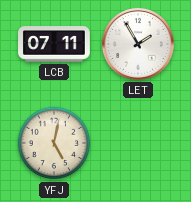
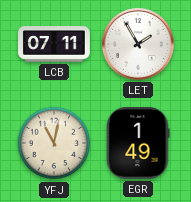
YFJ: 5:02 -> 11:02
EGR: none -> 1:49
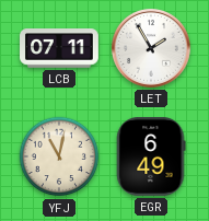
EGR: 1:49 -> 6:49
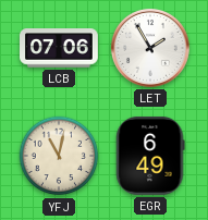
LCB: 07:11 -> 07:06
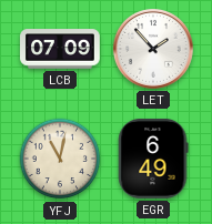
LCB: 07:06 -> 07:09
LET: 1:55 -> 1:53
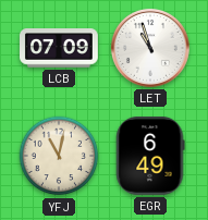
LET: 1:53 -> 10:57
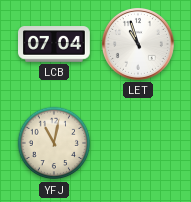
LCB: 07:09 -> 07:04
EGR: 6:49 -> none
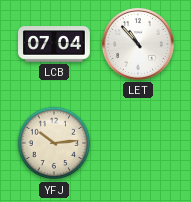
LET: 10:57 -> 10:53
YFJ: 11:02 -> 10:14
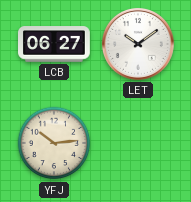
LCB: 07:04 -> 06:27
LET: 10:53 -> 10:09
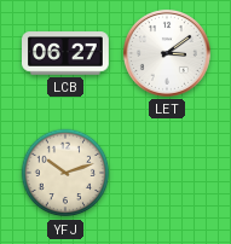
LET: 10:09 -> 3:09
YFJ: 10:14 -> 10:12
